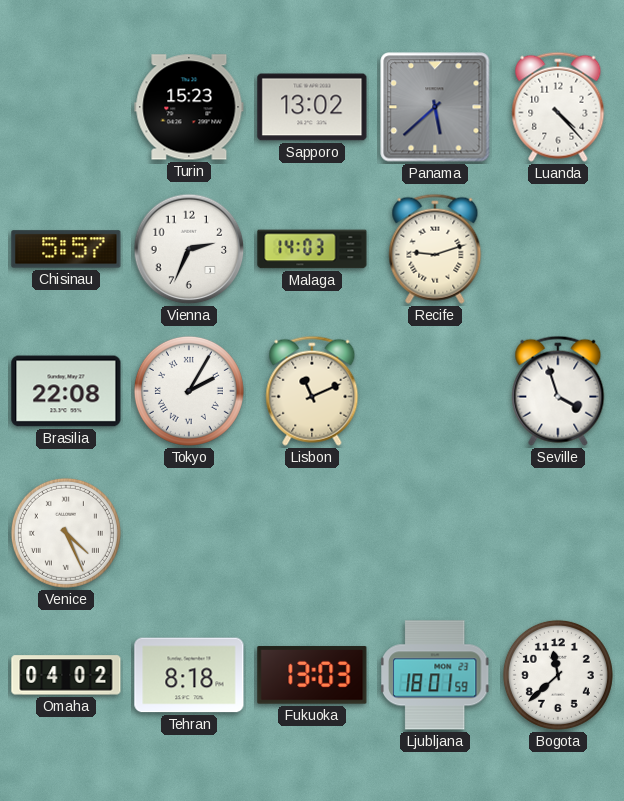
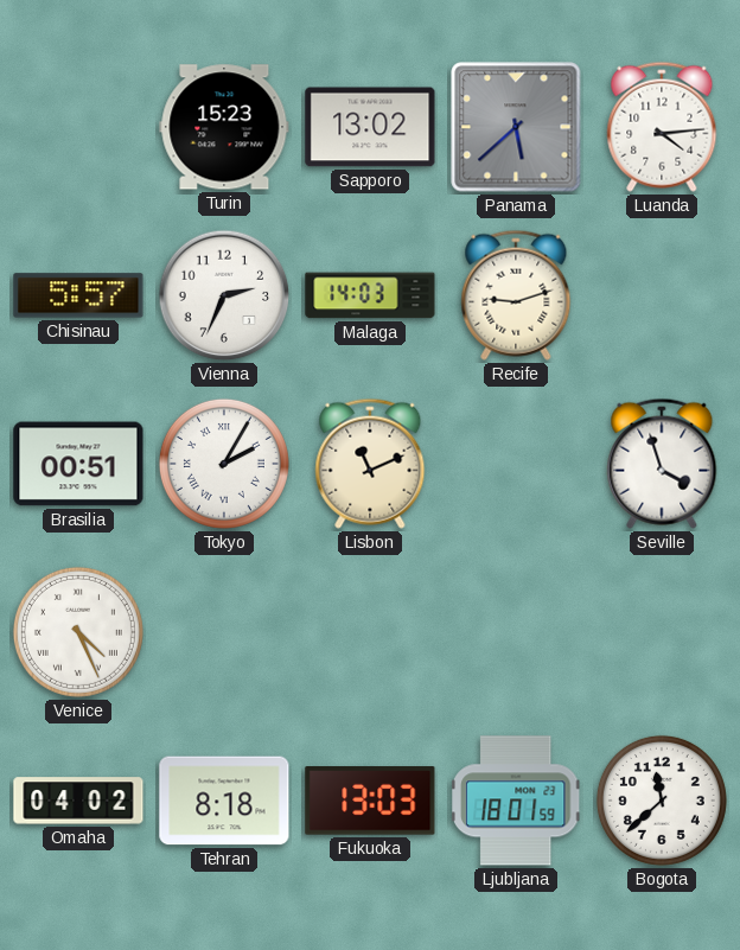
Luanda: 4:23 -> 4:14
Brasilia: 22:08 -> 00:51
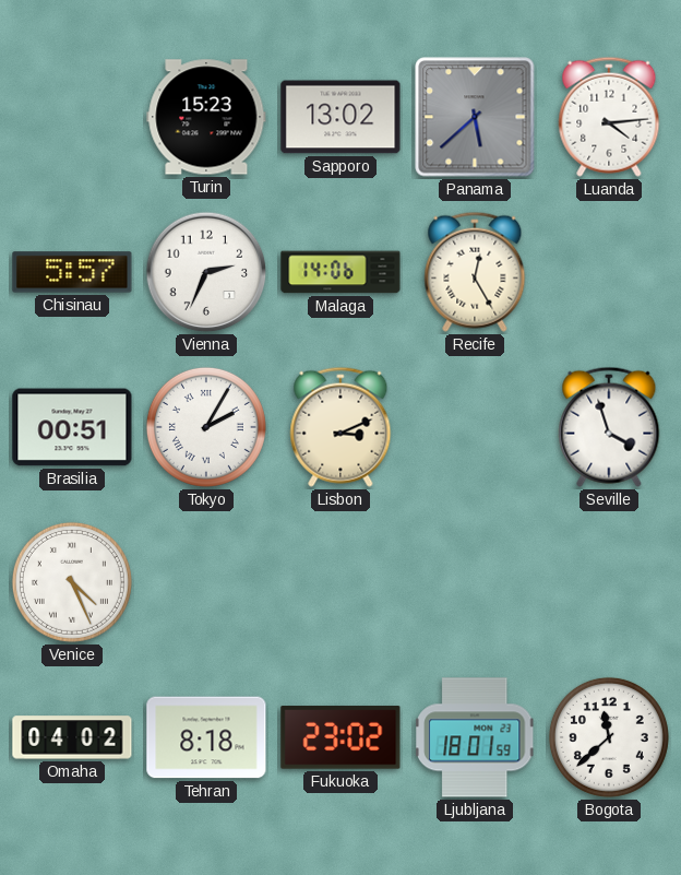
Malaga: 14:03 -> 14:06
Recife: 9:12 -> 12:25
Lisbon: 11:11 -> 3:11
Fukuoka: 13:03 -> 23:02
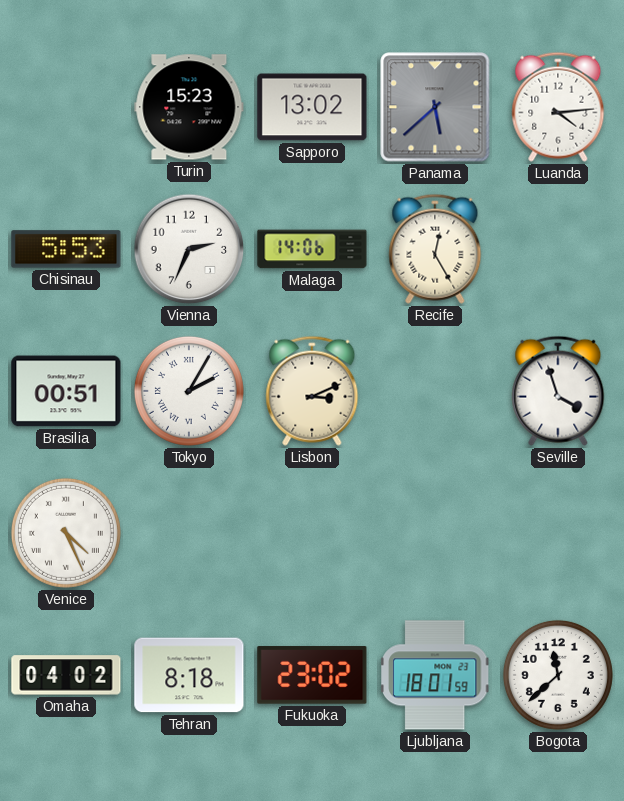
Chisinau: 5:57 -> 5:53
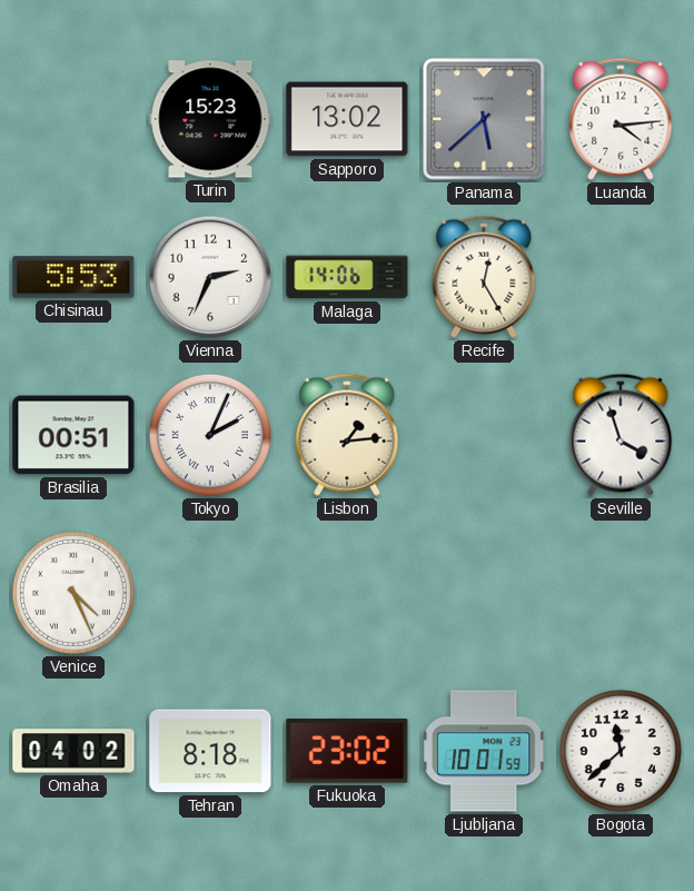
Tokyo: 2:05 -> 2:04
Lisbon: 3:11 -> 1:14
Ljubljana: 18:01 -> 10:01
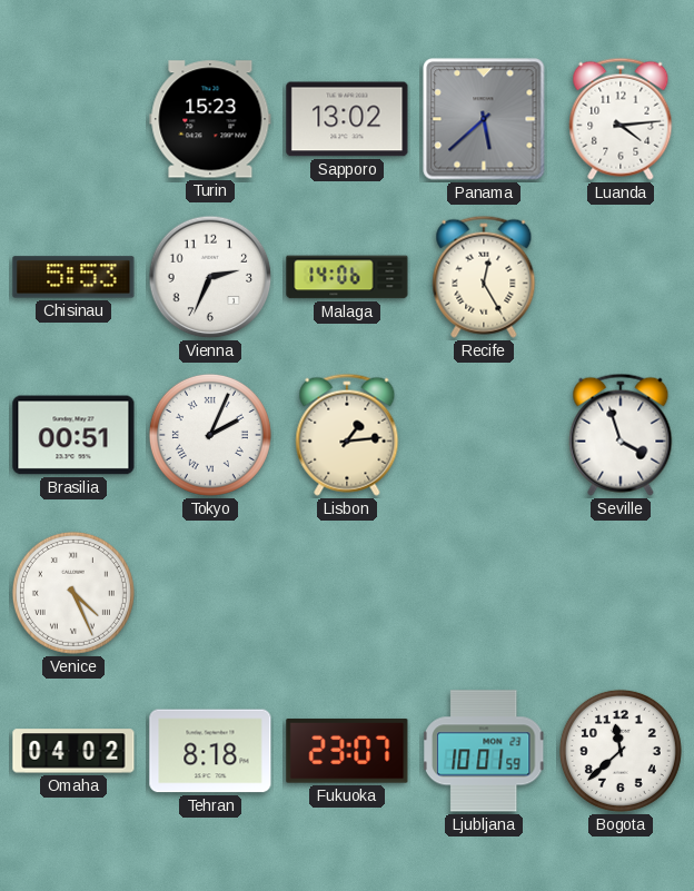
Fukuoka: 23:02 -> 23:07
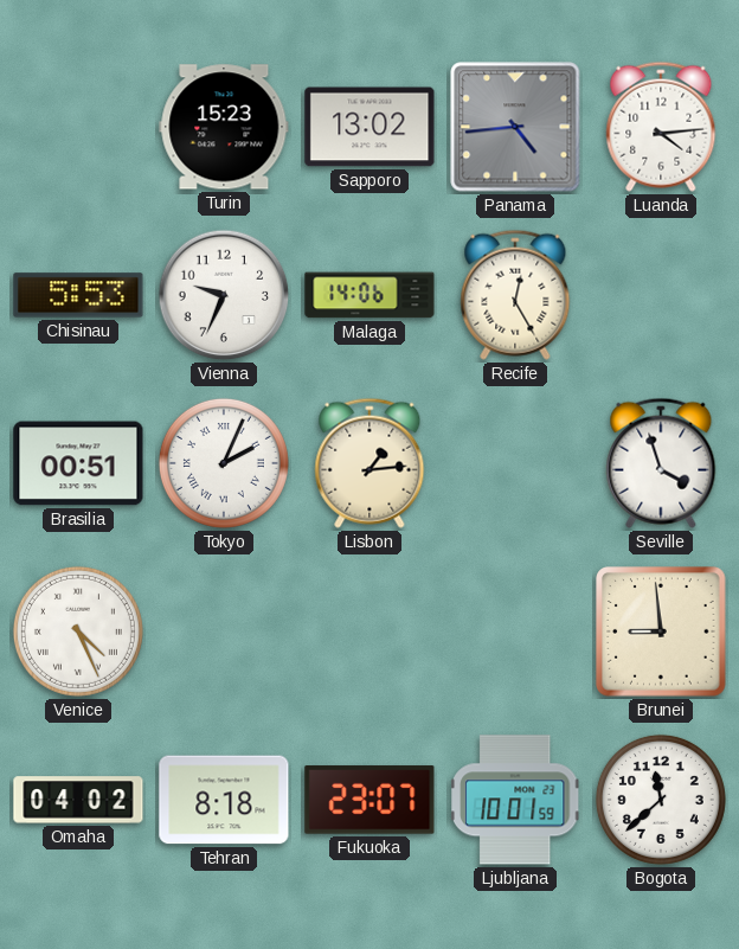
Panama: 5:38 -> 4:44
Vienna: 2:34 -> 9:34
Brunei: none -> 8:59
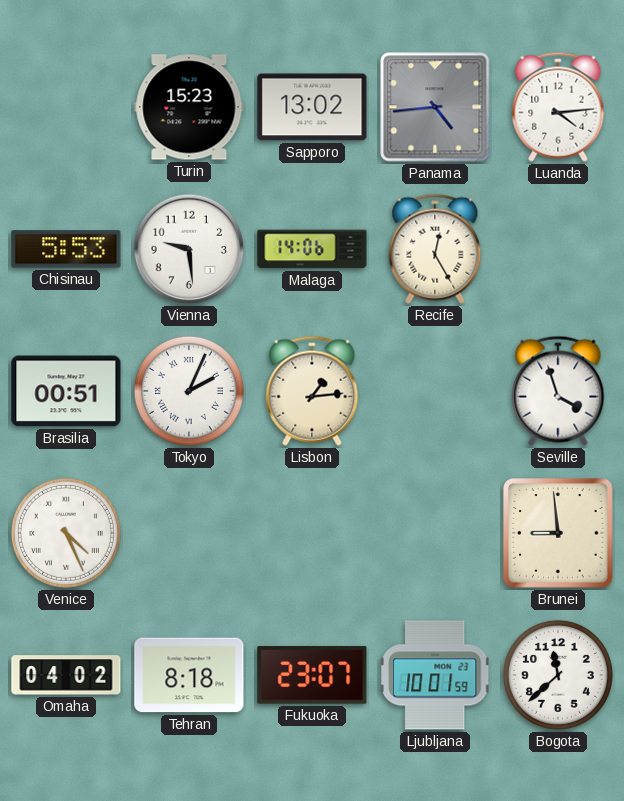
Vienna: 9:34 -> 9:29
